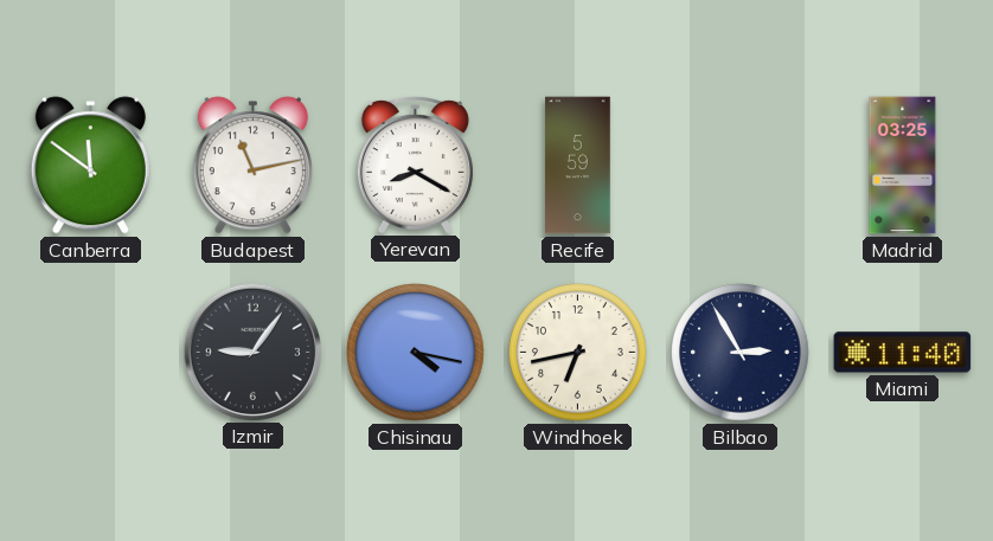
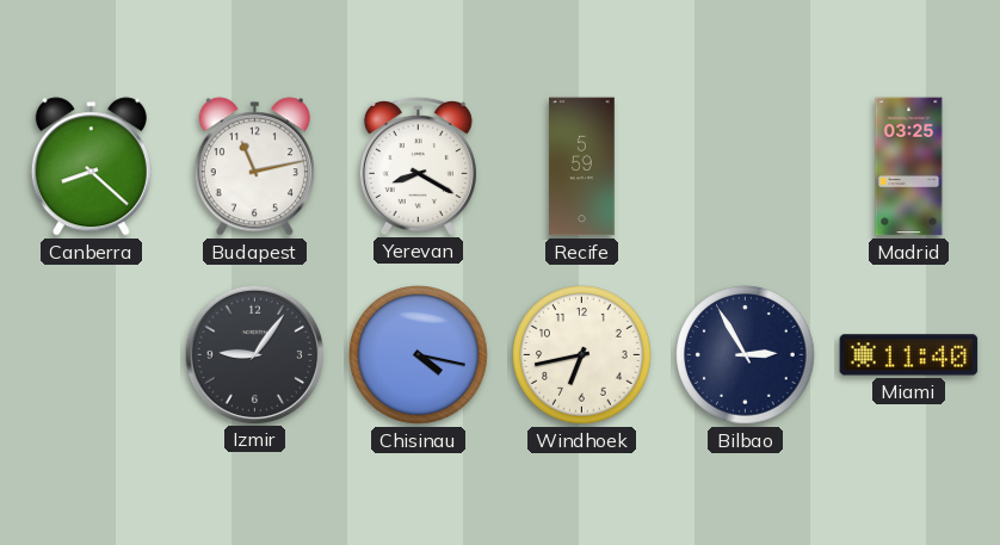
Canberra: 11:51 -> 8:22
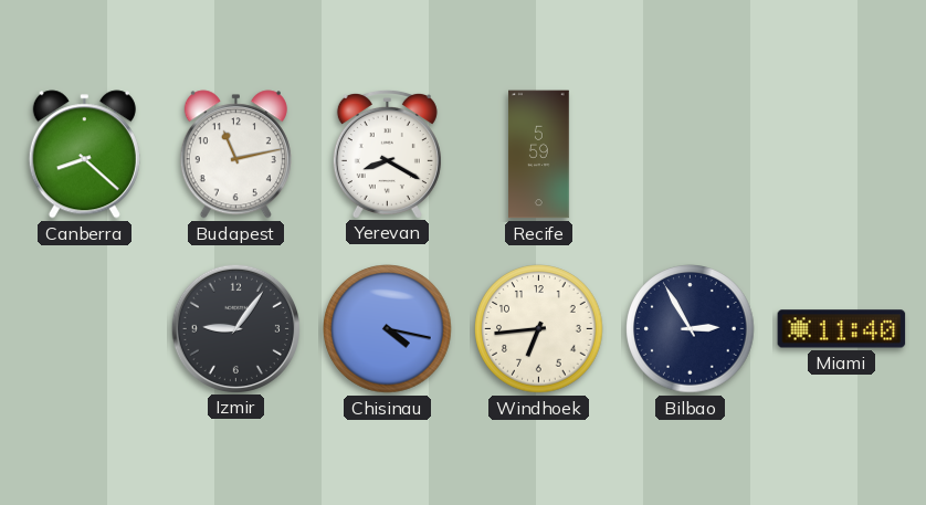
Madrid: 03:25 -> none
Windhoek: 6:43 -> 6:44
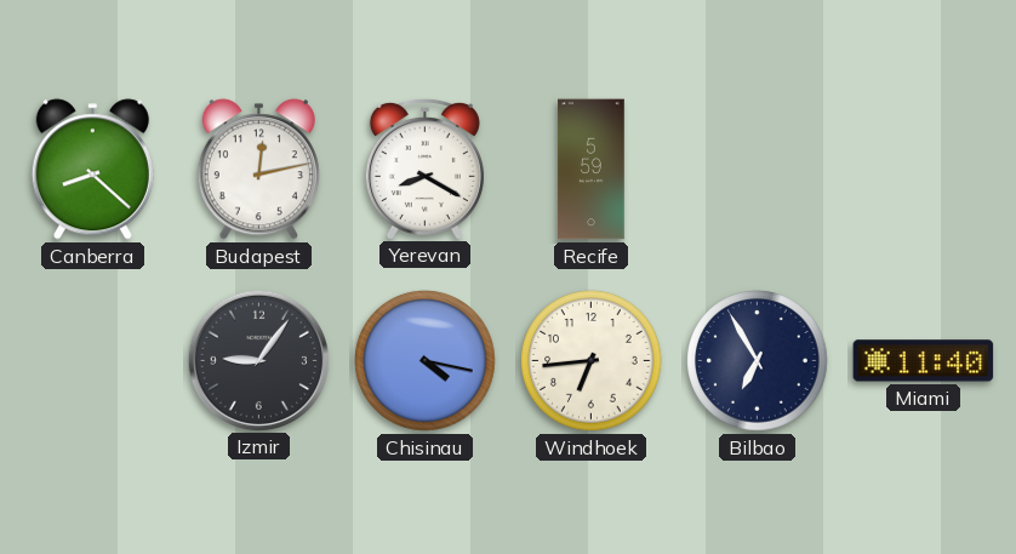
Budapest: 11:13 -> 12:13
Bilbao: 2:55 -> 6:55
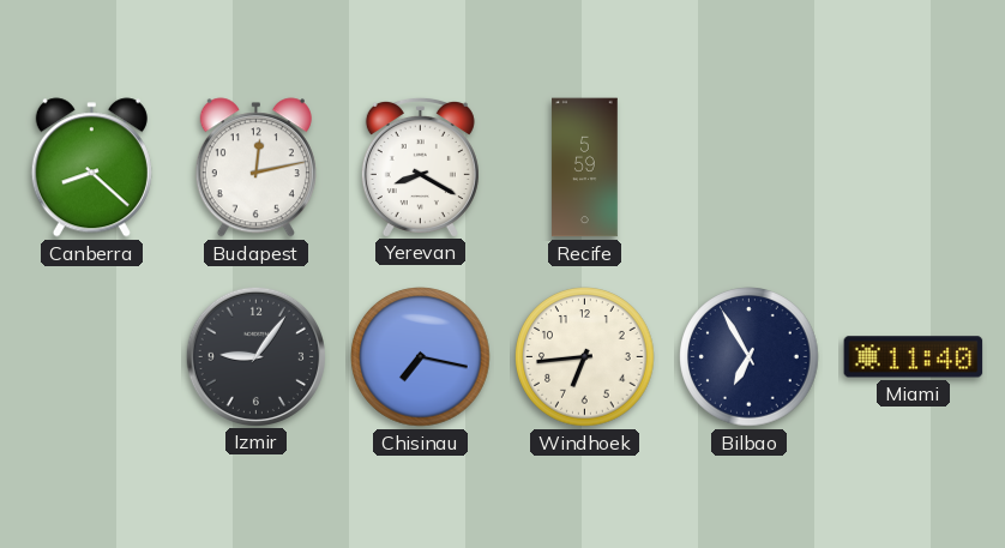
Chisinau: 4:17 -> 7:17
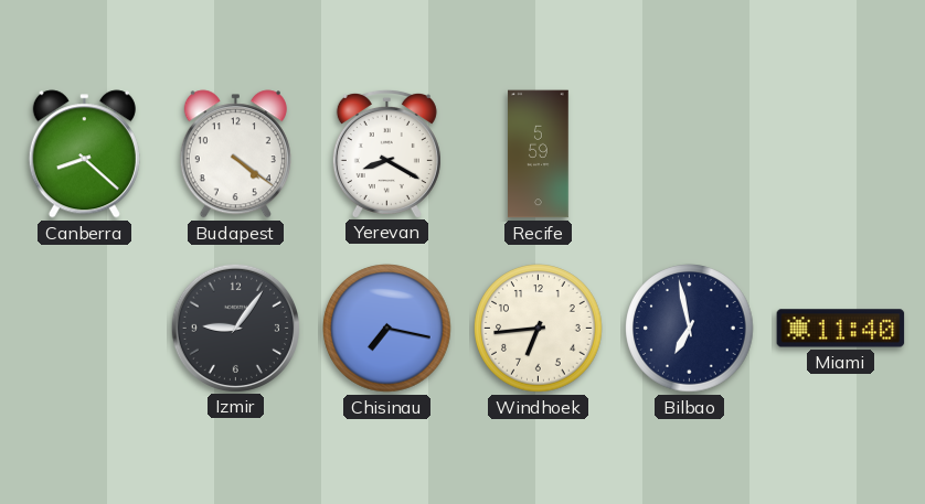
Budapest: 12:13 -> 4:21
Bilbao: 6:55 -> 6:58
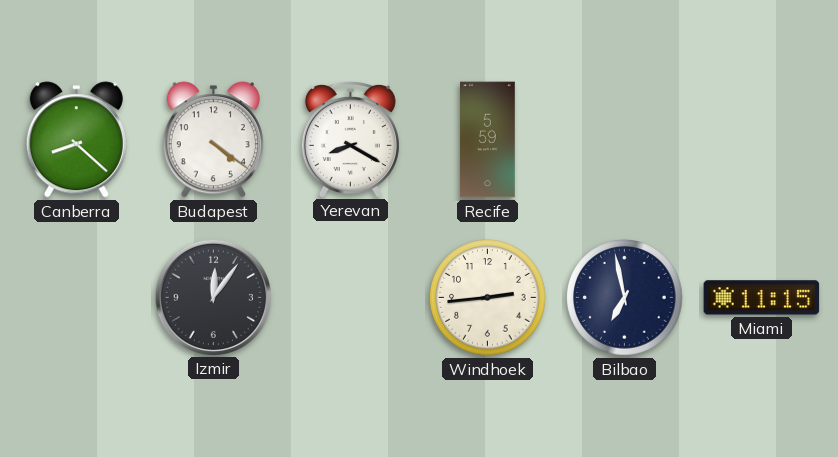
Izmir: 9:06 -> 12:06
Chisinau: 7:17 -> none
Windhoek: 6:44 -> 2:44
Miami: 11:40 -> 11:15
